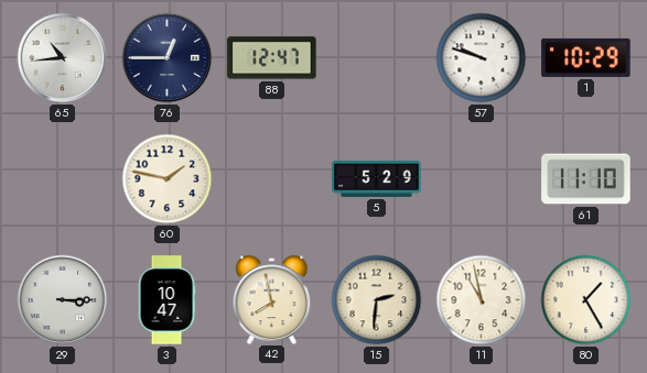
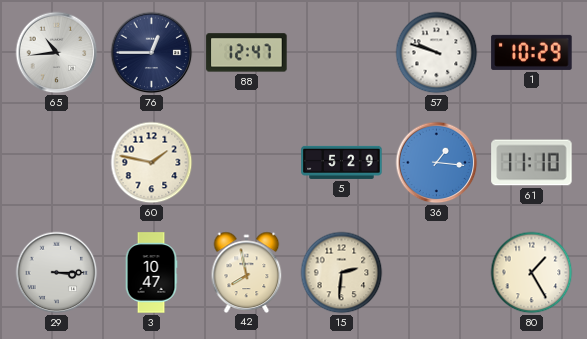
36: none -> 1:16
11: 10:58 -> none
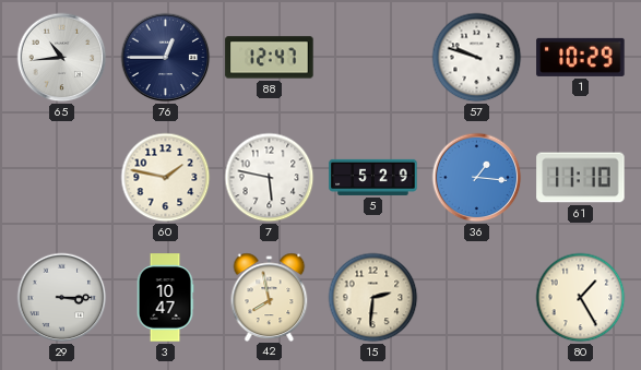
7: none -> 5:47
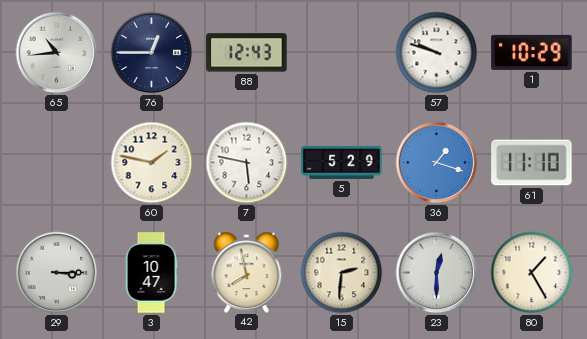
88: 12:47 -> 12:43
36: 1:16 -> 1:18
23: none -> 12:30
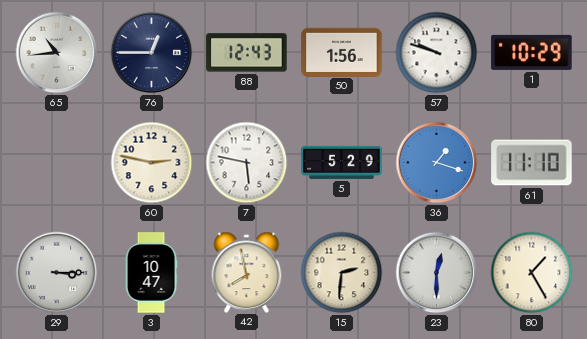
50: none -> 1:56
60: 1:47 -> 2:47
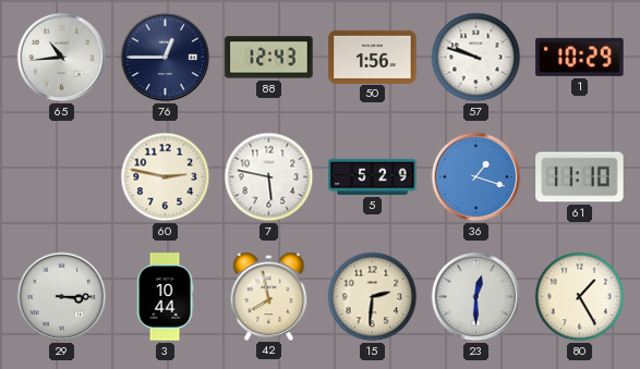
3: 10:47 -> 10:44
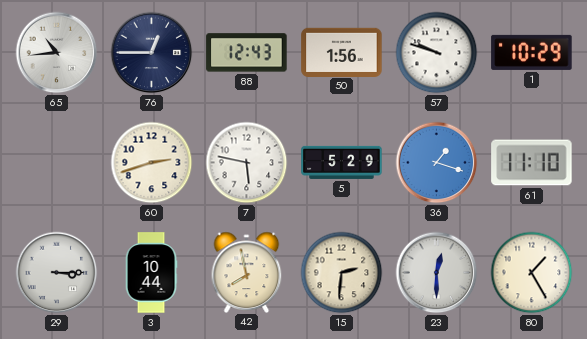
60: 2:47 -> 2:42
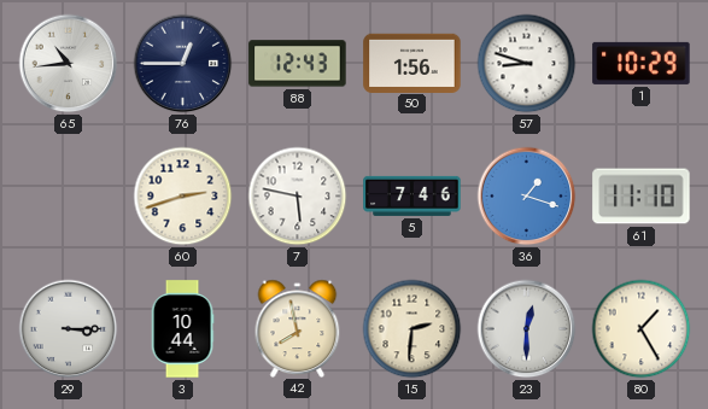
57: 9:48 -> 8:48
5: 5:29 -> 7:46
